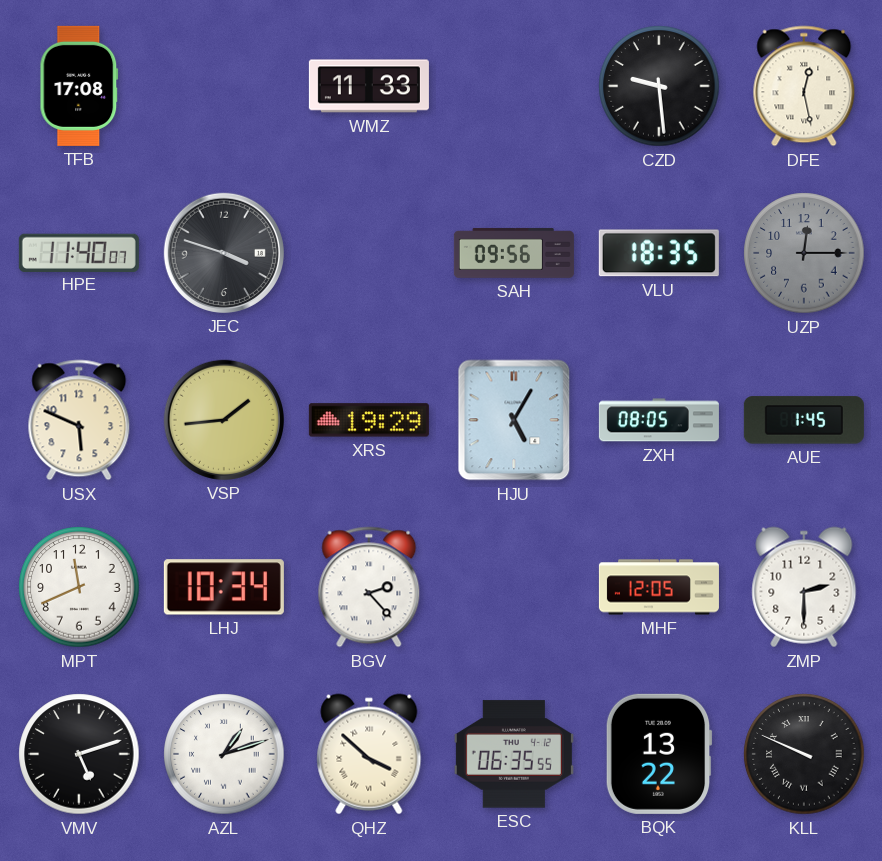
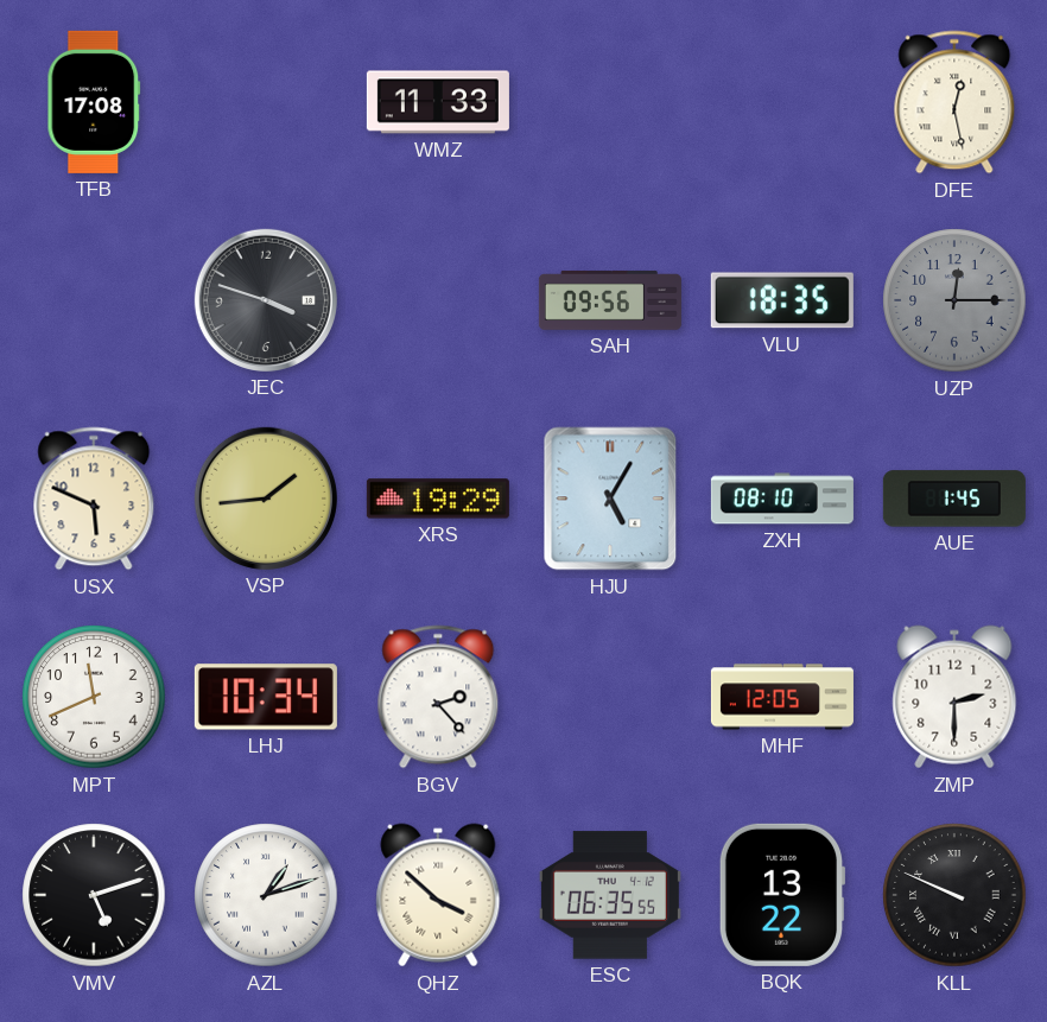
CZD: 9:29 -> none
HPE: 11:40 -> none
ZXH: 08:05 -> 08:10
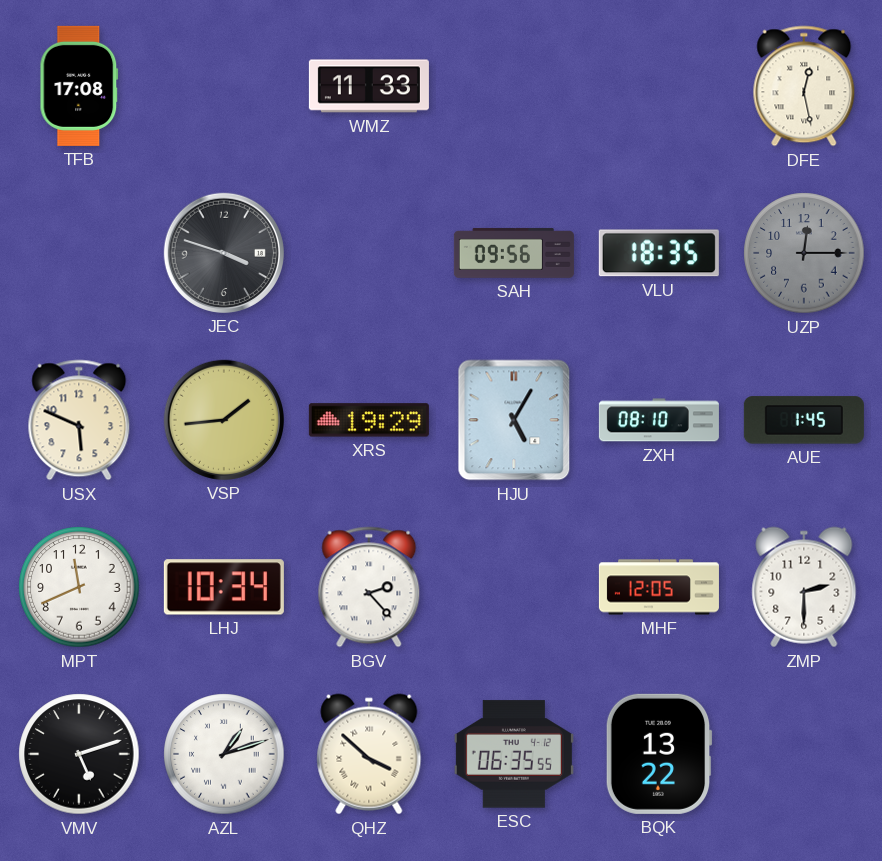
KLL: 9:49 -> none
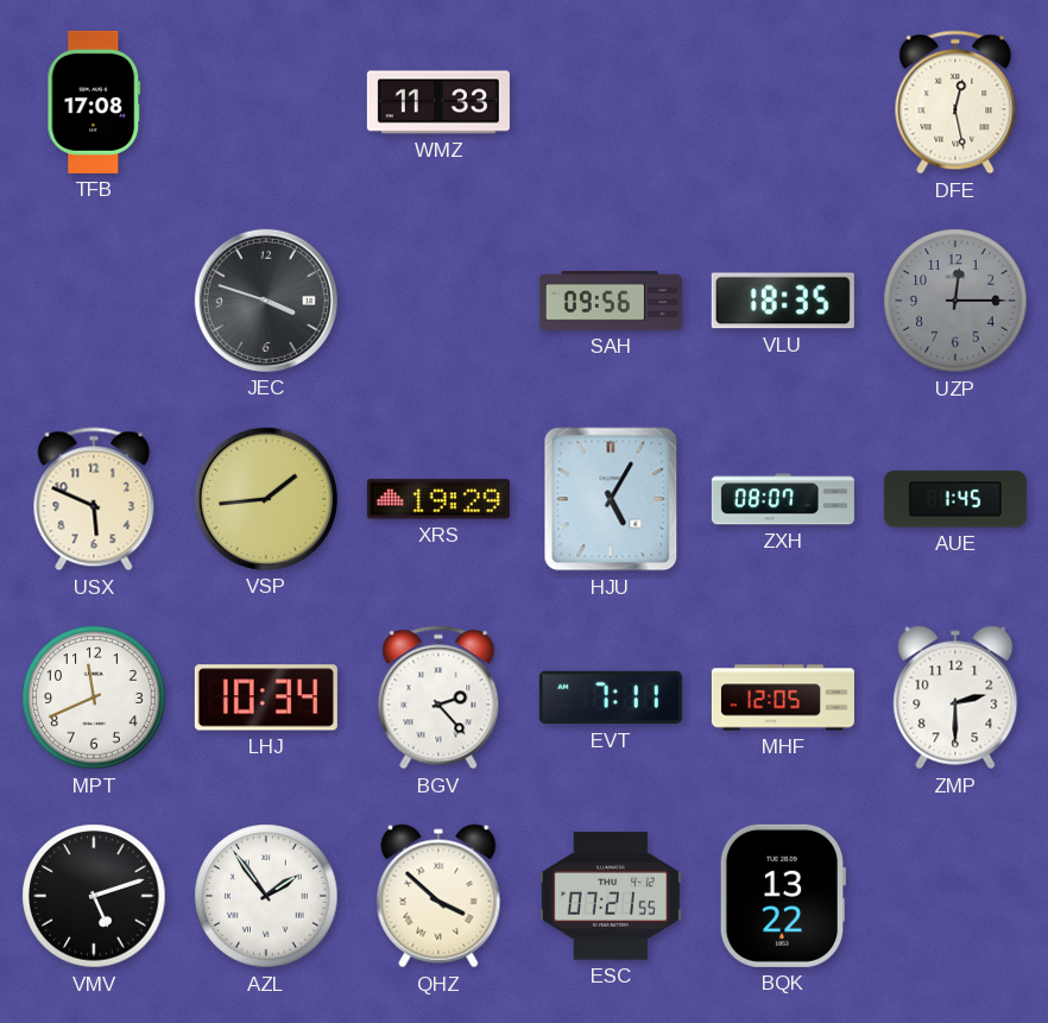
ZXH: 08:10 -> 08:07
EVT: none -> 7:11
AZL: 1:12 -> 1:54
ESC: 06:35 -> 07:21
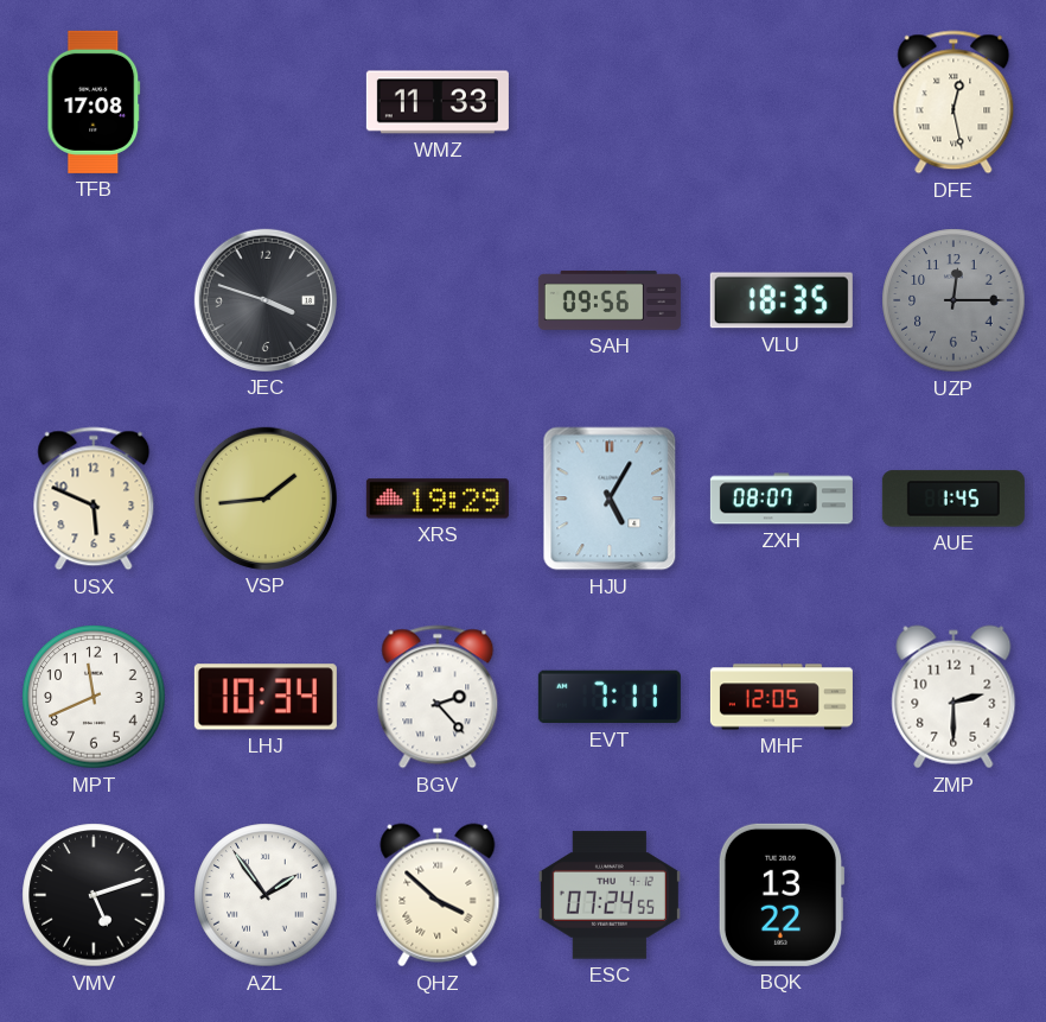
ESC: 07:21 -> 07:24
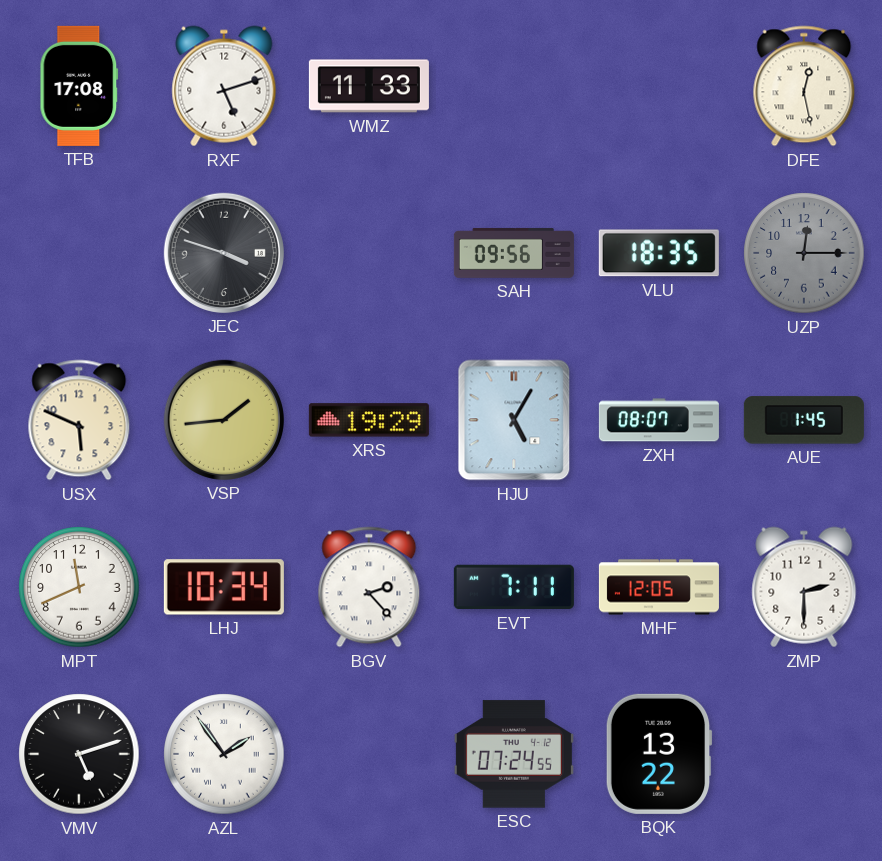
RXF: none -> 5:12
QHZ: 3:52 -> none
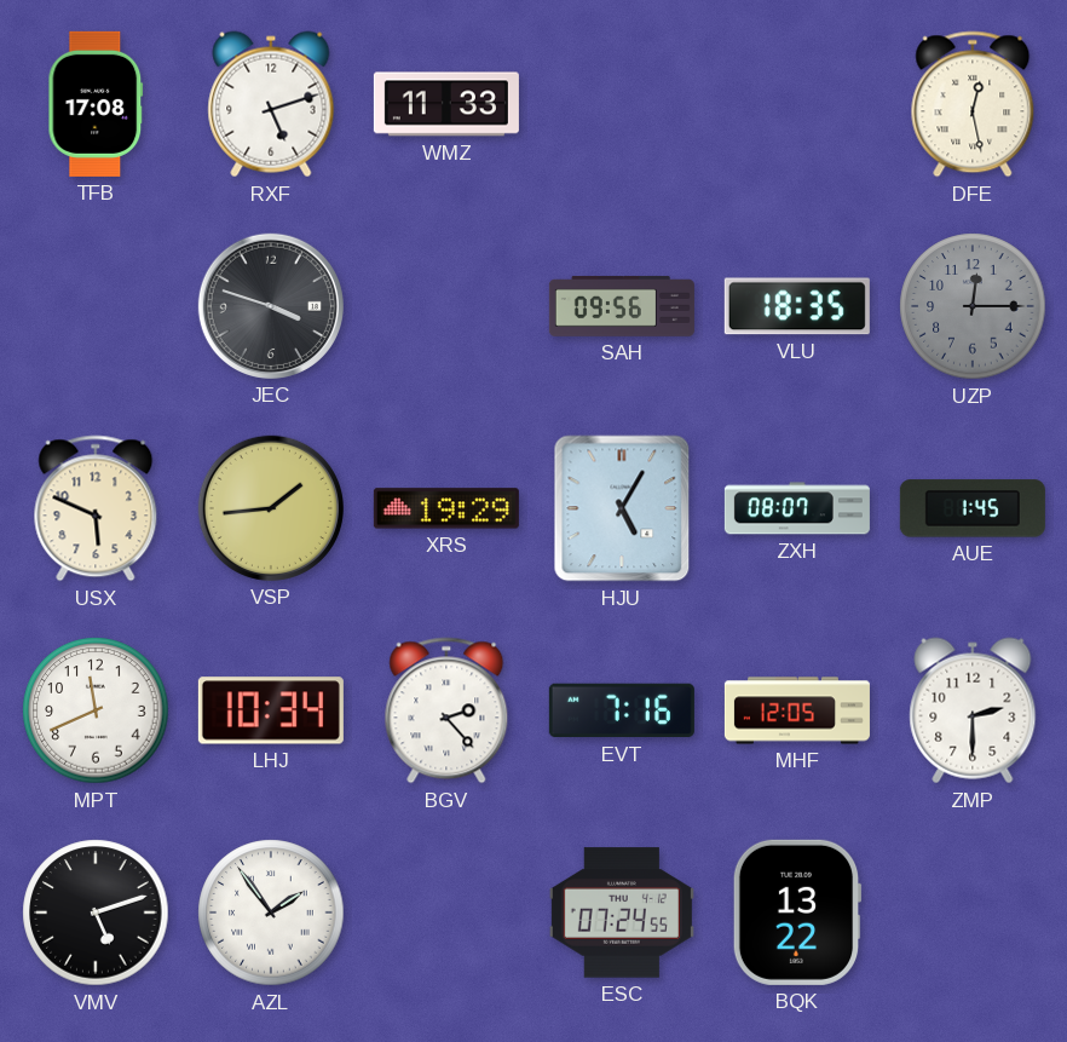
EVT: 7:11 -> 7:16
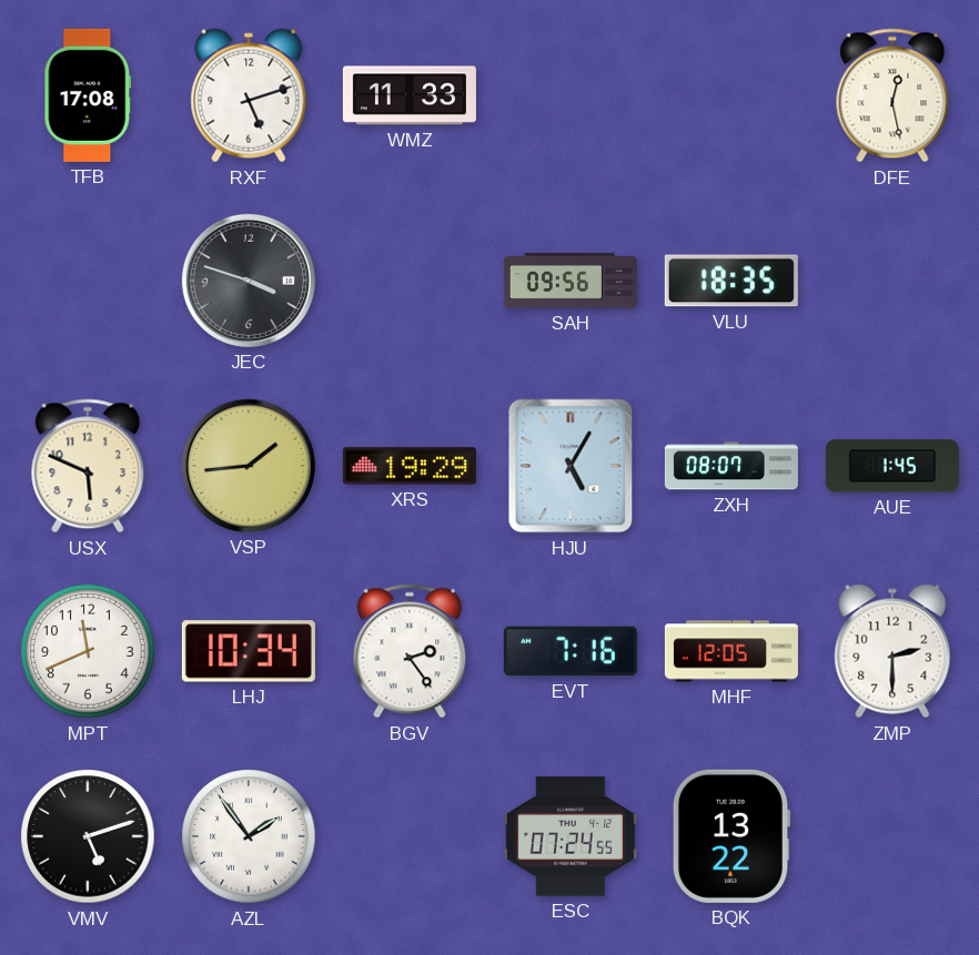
UZP: 12:15 -> none
BGV: 2:23 -> 2:24
